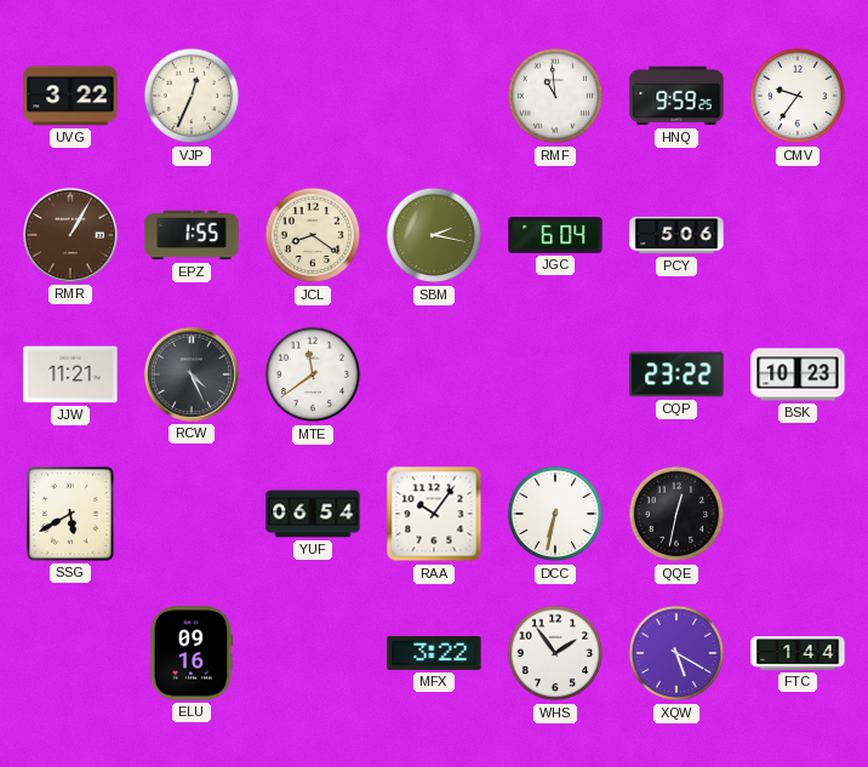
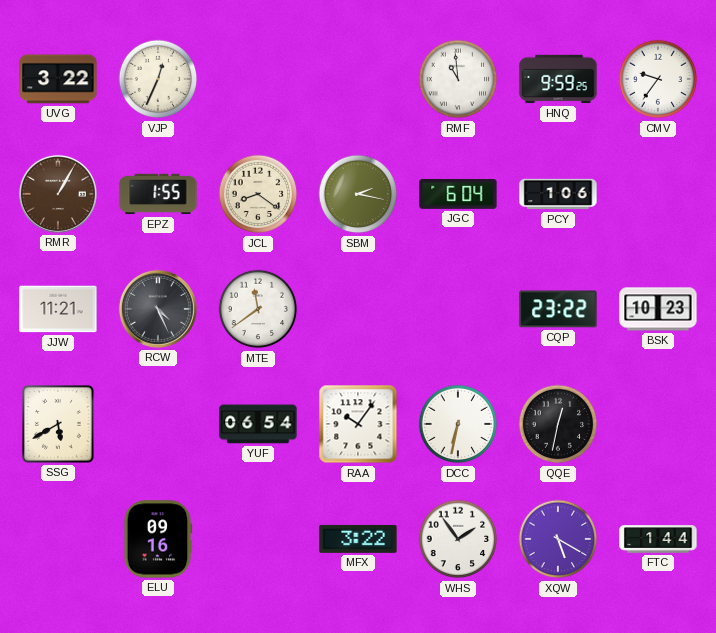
PCY: 5:06 -> 1:06
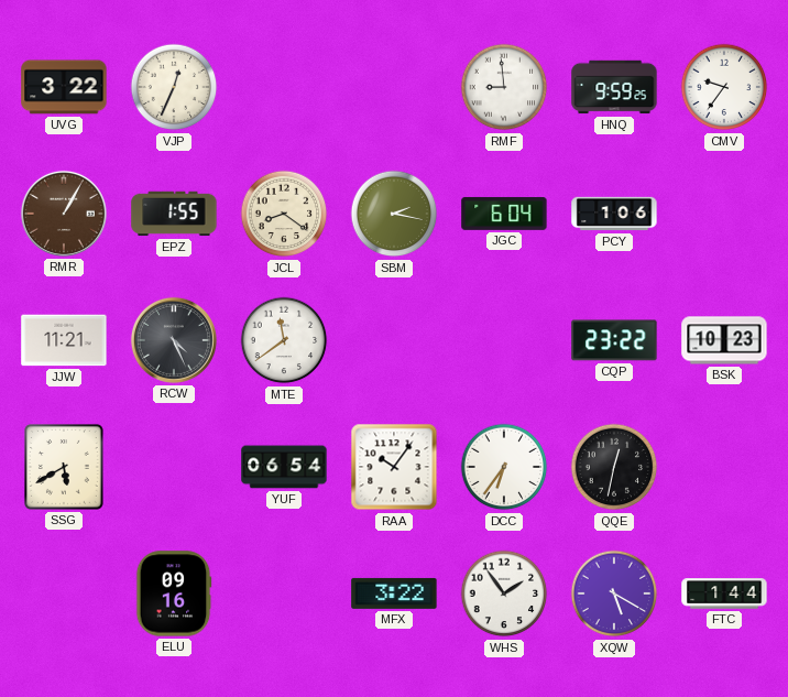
RMF: 10:59 -> 8:59
DCC: 6:32 -> 6:36
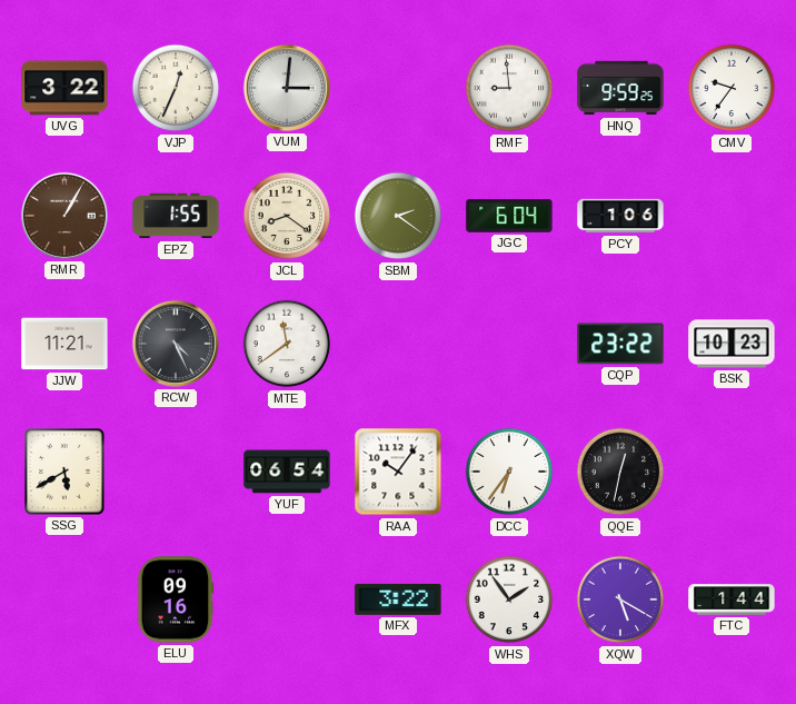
VUM: none -> 3:01
SBM: 2:17 -> 2:21
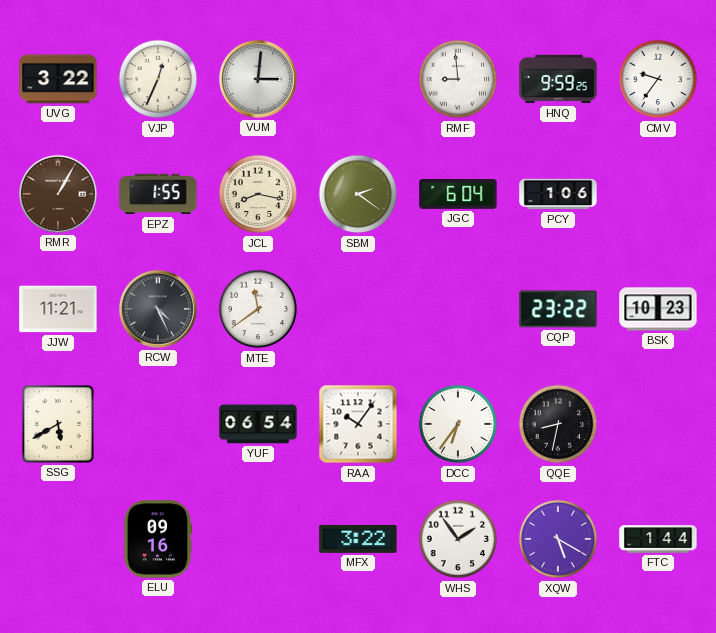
JCL: 8:21 -> 8:17
QQE: 12:32 -> 8:32
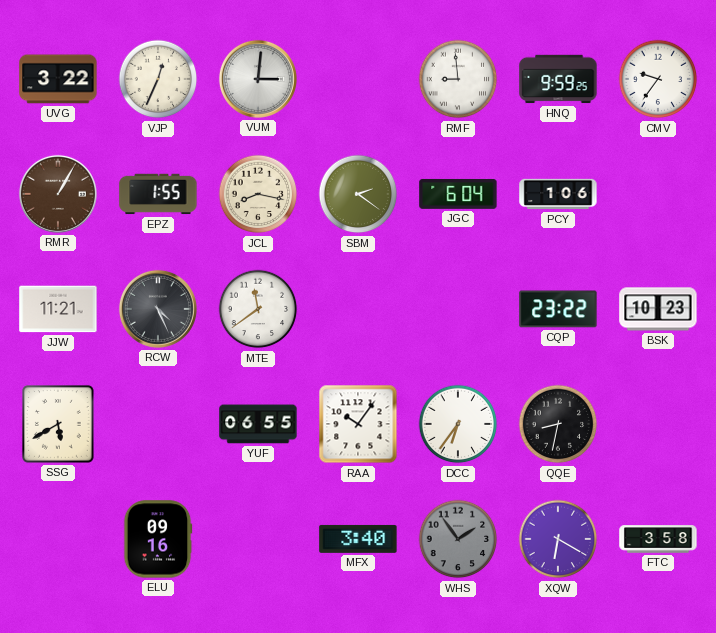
YUF: 06:54 -> 06:55
MFX: 3:22 -> 3:40
WHS dial: white -> grey
XQW: 5:20 -> 6:20
FTC: 1:44 -> 3:58
